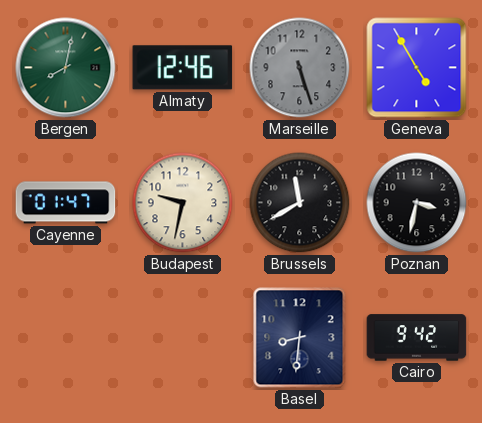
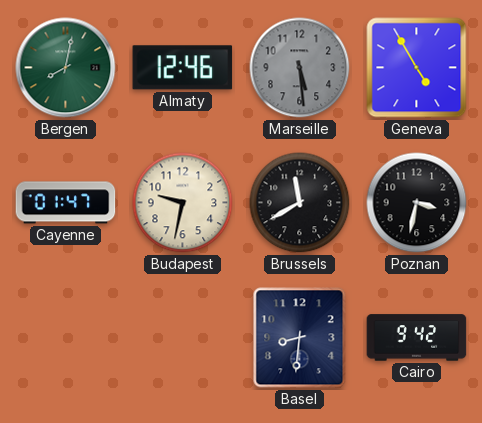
Marseille: 5:27 -> 5:29
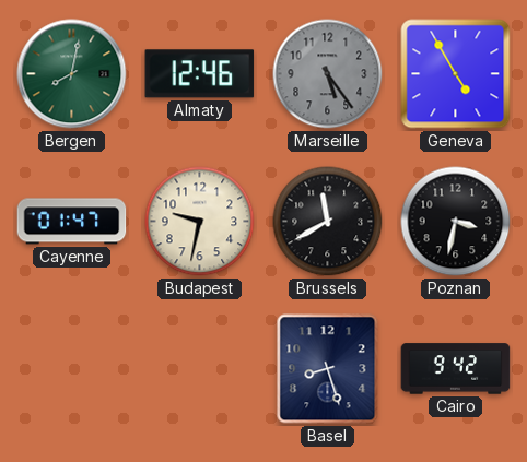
Marseille: 5:29 -> 5:24
Basel: 8:31 -> 8:27
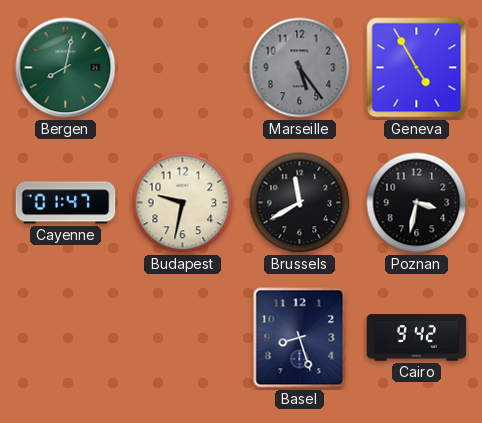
Almaty: 12:46 -> none
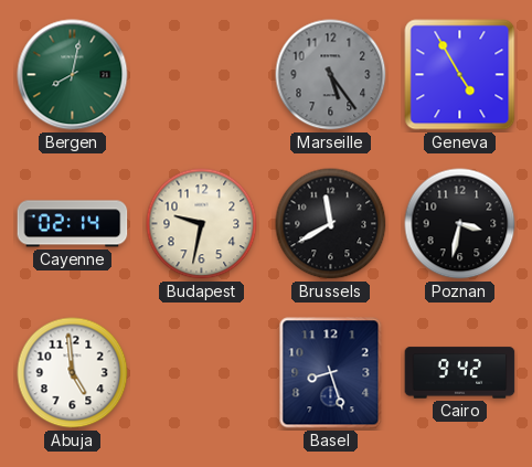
Cayenne: 01:47 -> 02:14
Abuja: none -> 4:59
